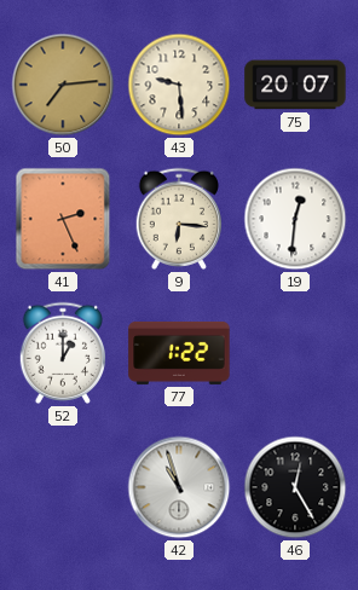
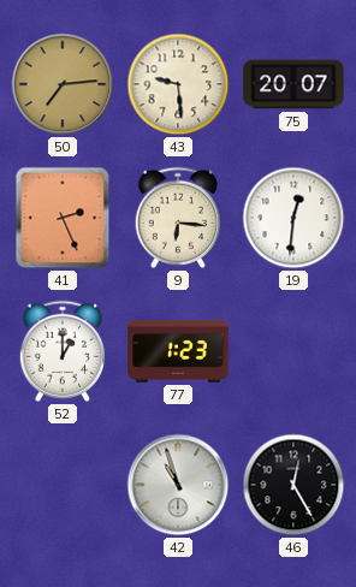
77: 1:22 -> 1:23
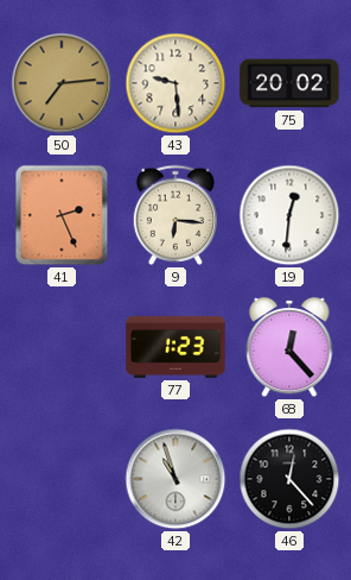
75: 20:07 -> 20:02
52: 1:00 -> none
68: none -> 12:23
46: 12:25 -> 12:23
